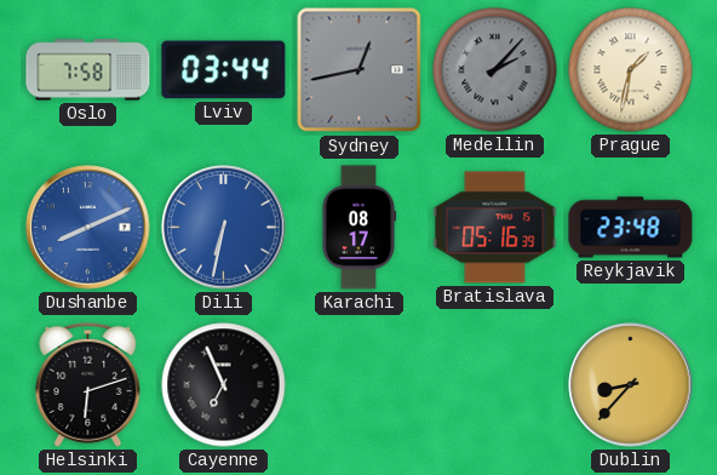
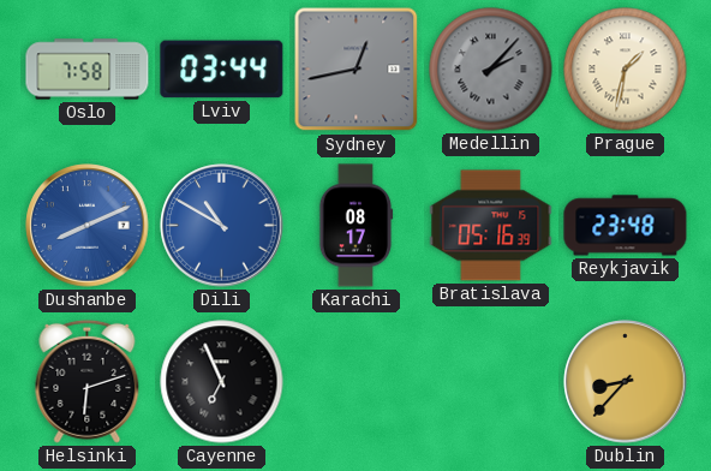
Dili: 6:32 -> 10:50
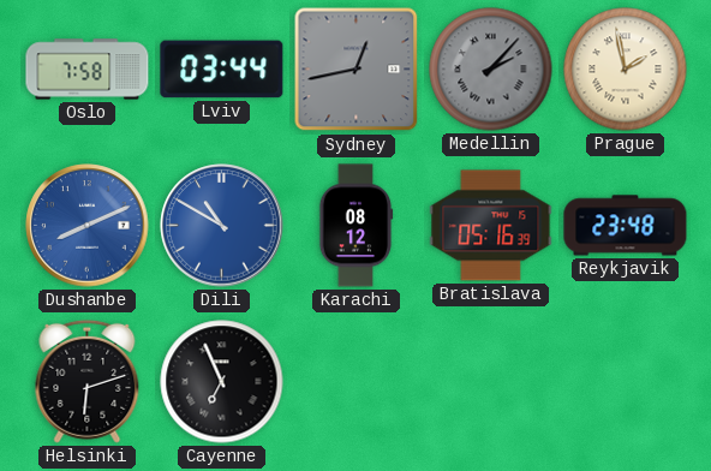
Prague: 1:32 -> 1:58
Karachi: 08:17 -> 08:12
Dublin: 8:37 -> none
